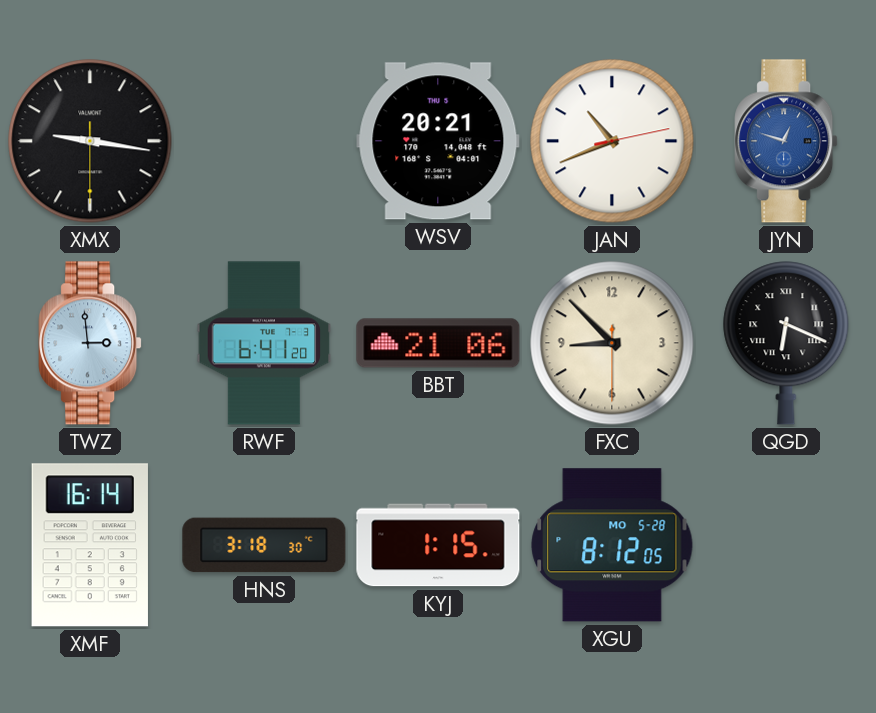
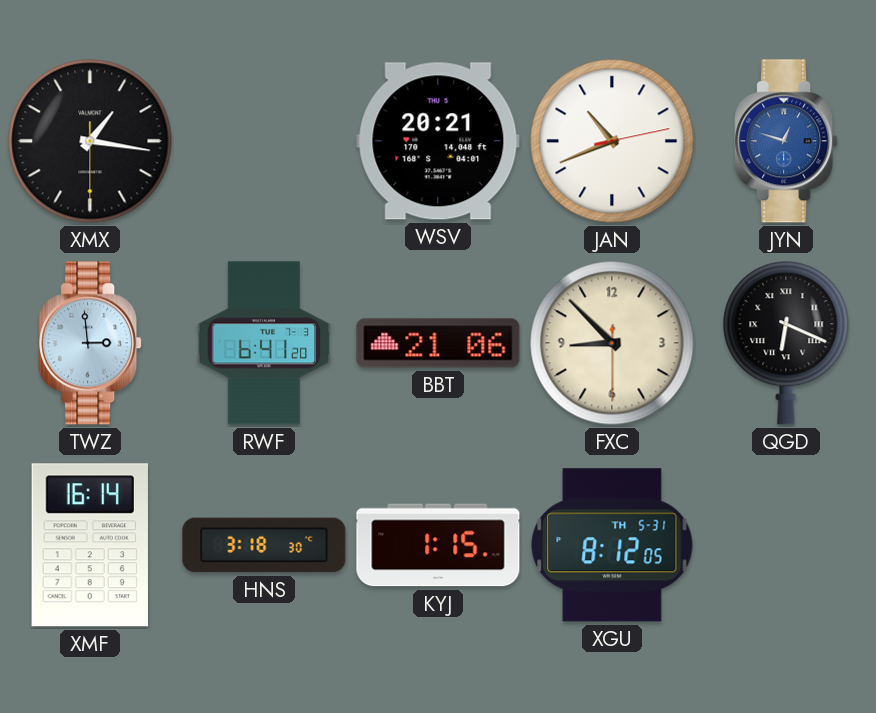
XMX: 9:16 -> 1:16
XGU date: MO 5-28 -> TH 5-31
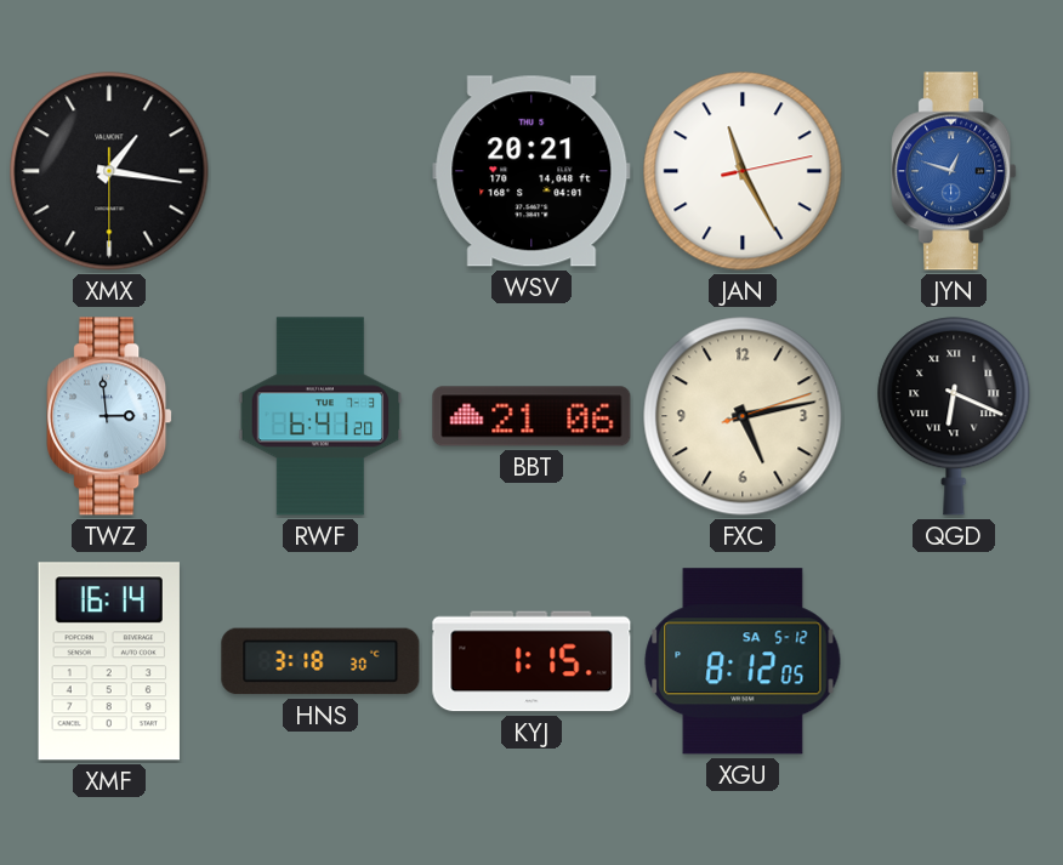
JAN: 10:41 -> 11:25
FXC: 8:52 -> 5:13
XGU date: TH 5-31 -> SA 5-12
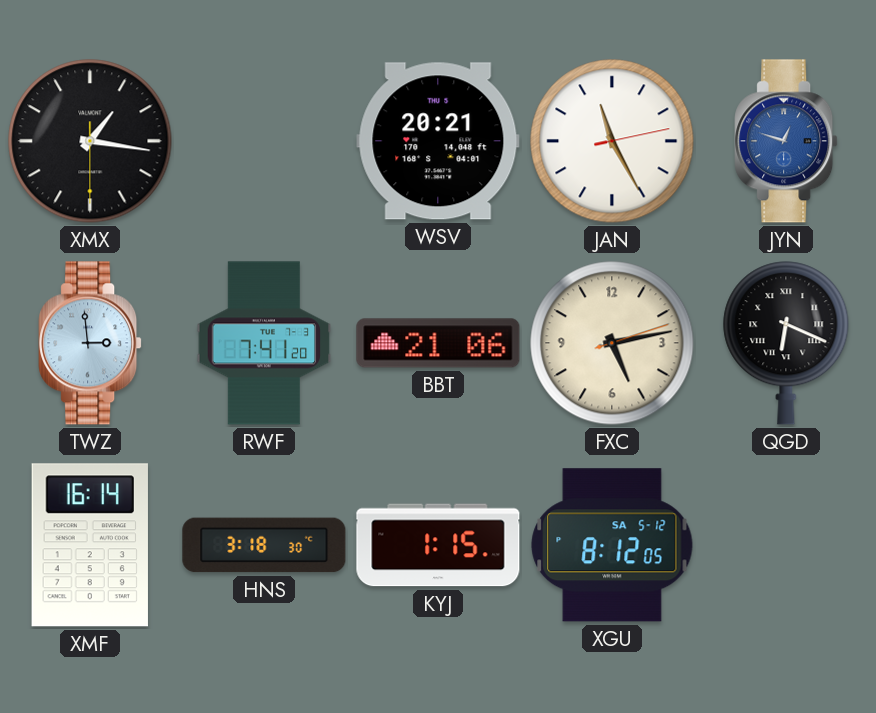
RWF: 6:41 -> 7:41
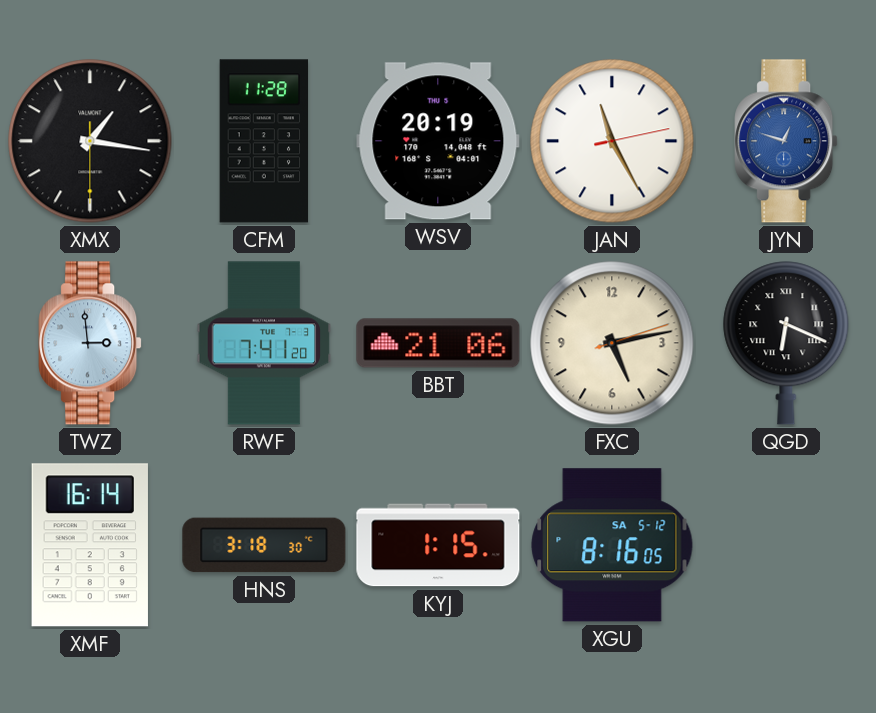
CFM: none -> 11:28
WSV: 20:21 -> 20:19
XGU: 8:12 -> 8:16
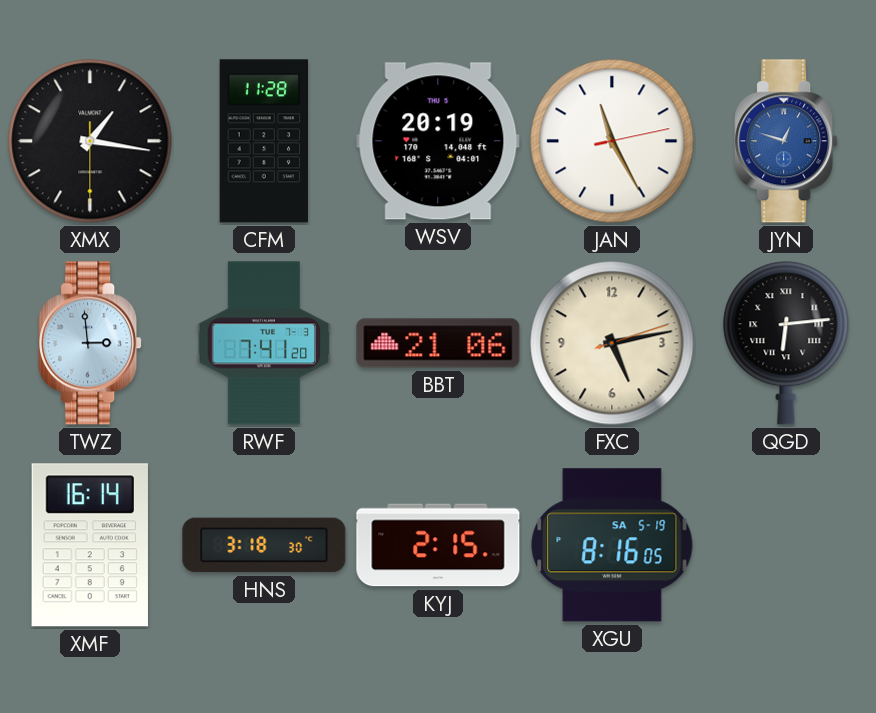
QGD: 6:19 -> 6:14
KYJ: 1:15 -> 2:15
XGU date: SA 5-12 -> SA 5-19
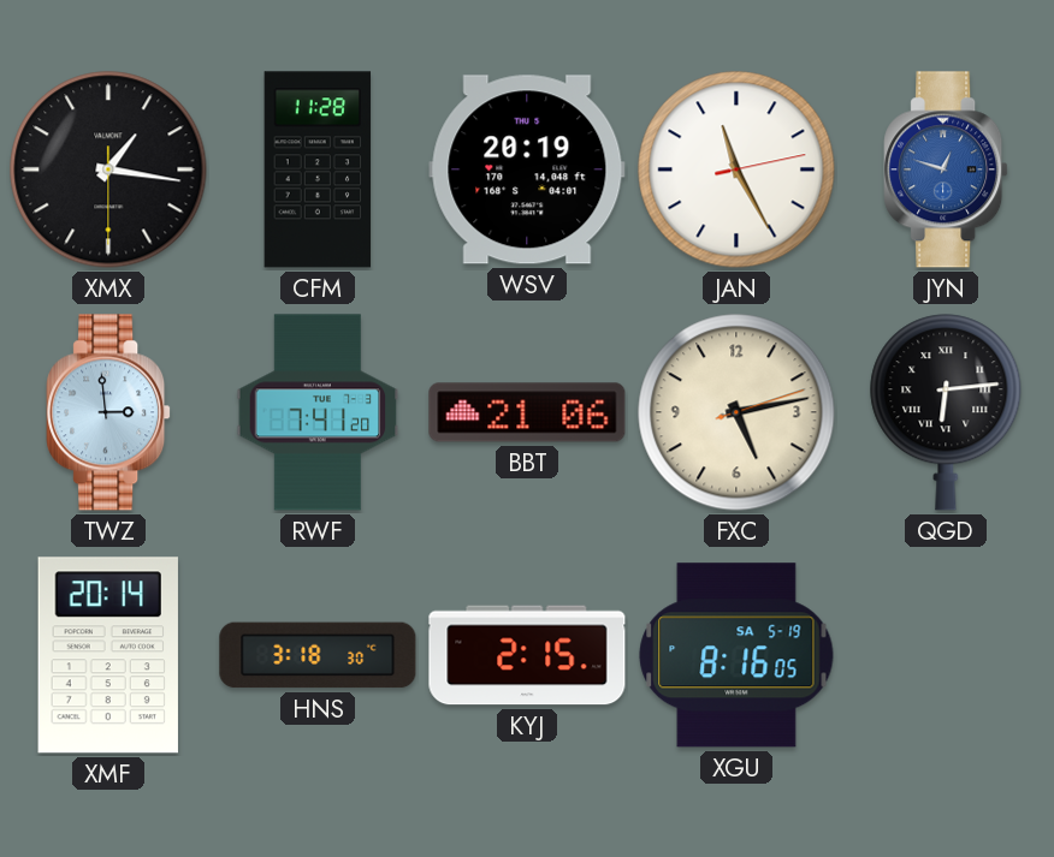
XMF: 16:14 -> 20:14
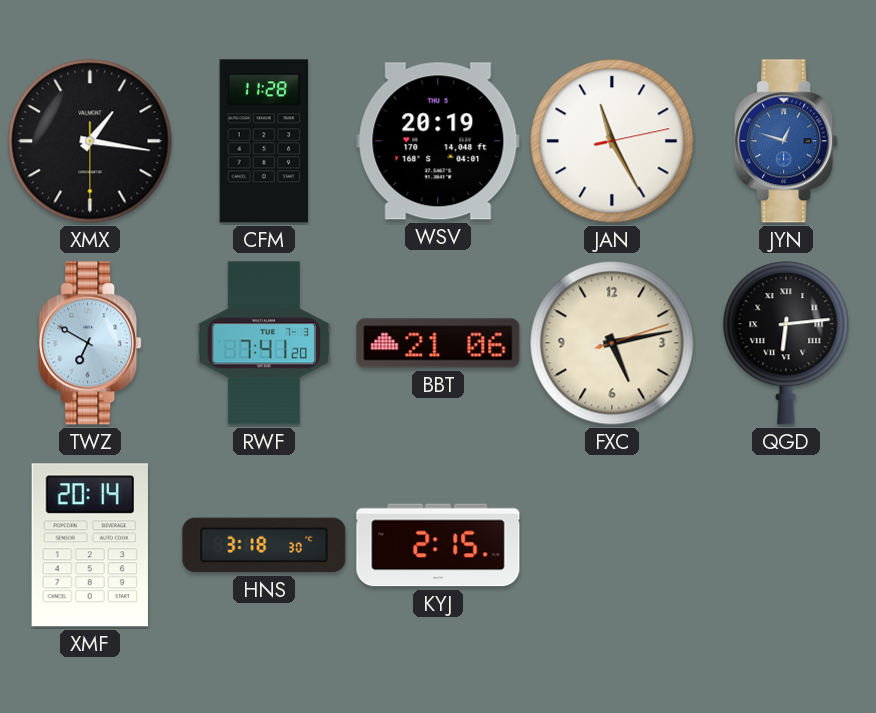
TWZ: 2:59 -> 6:50
XGU: 8:16 -> none
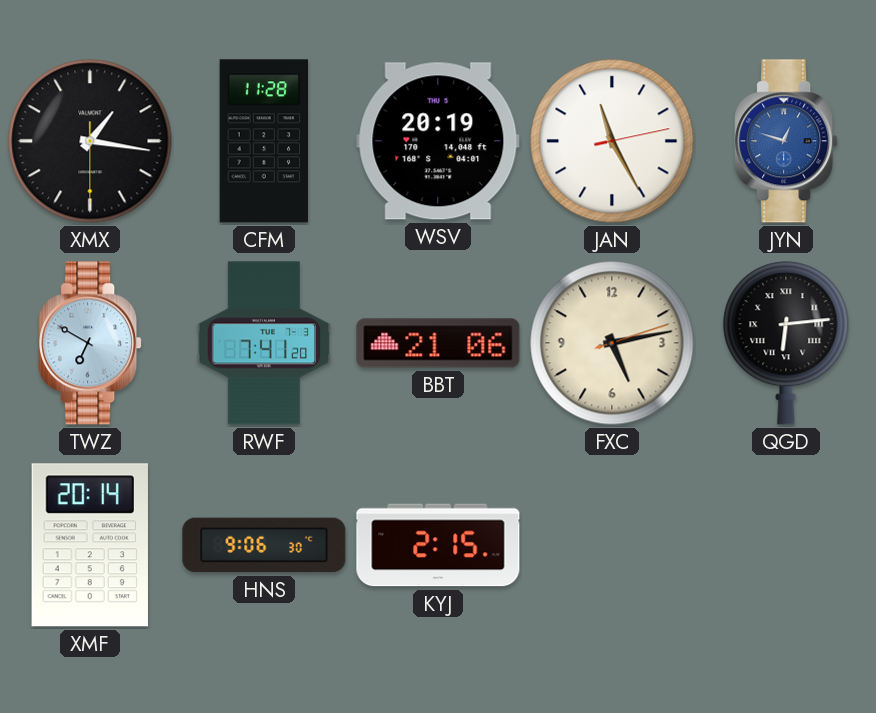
HNS: 3:18 -> 9:06
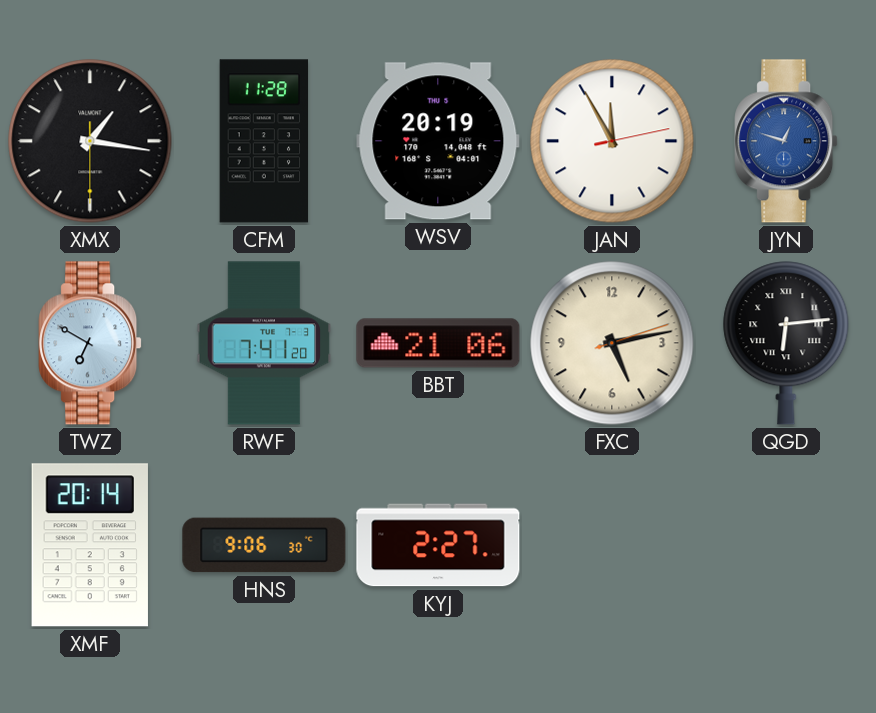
JAN: 11:25 -> 11:55
KYJ: 2:15 -> 2:27
